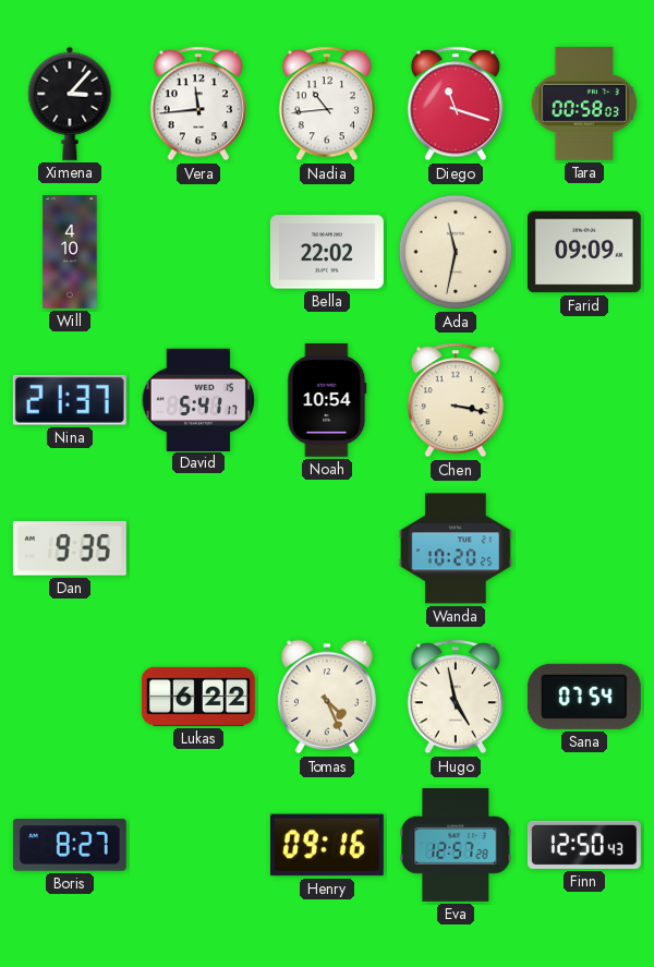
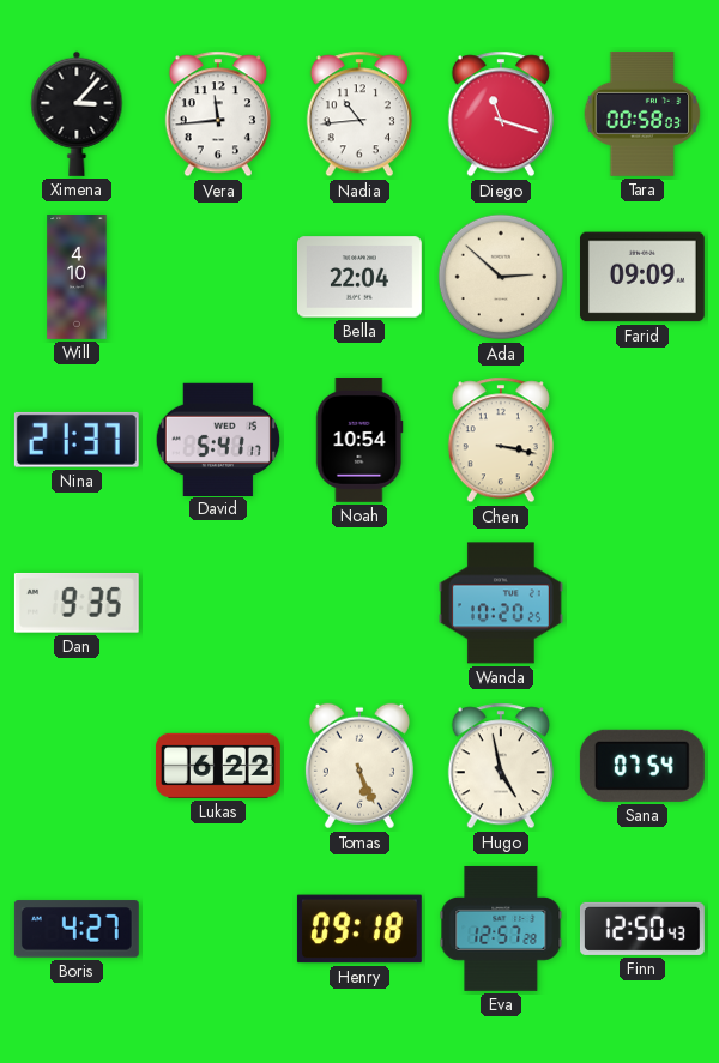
Bella: 22:02 -> 22:04
Ada: 11:32 -> 2:52
Tomas: 4:26 -> 5:26
Boris: 8:27 -> 4:27
Henry: 09:16 -> 09:18
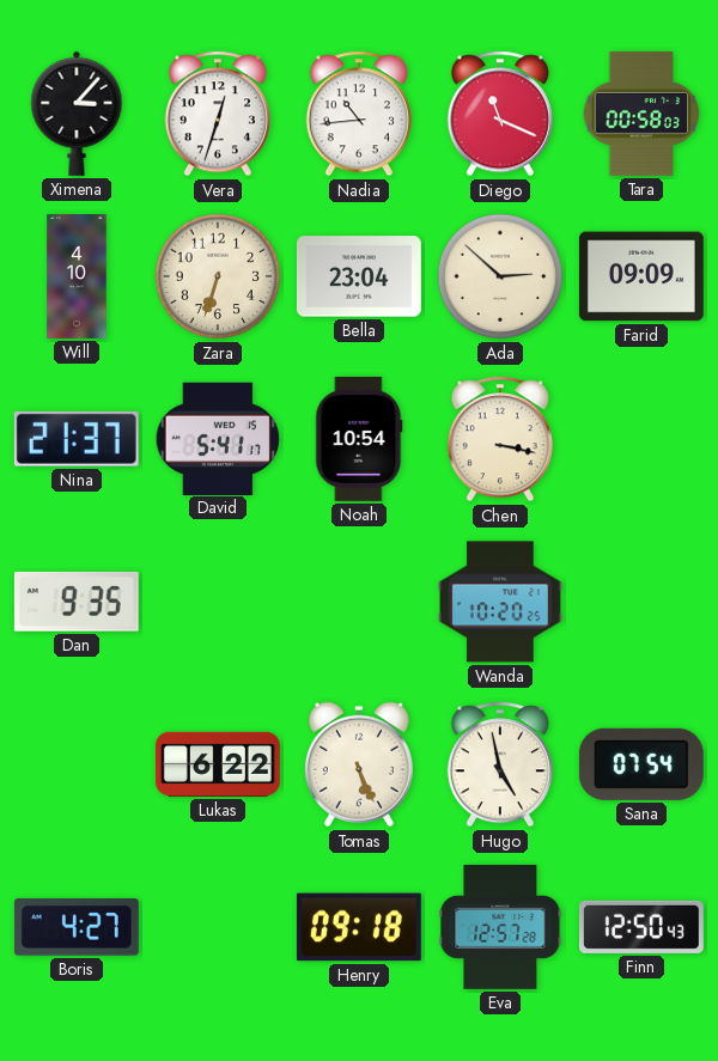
Vera: 11:44 -> 12:33
Diego: 11:18 -> 11:19
Zara: none -> 6:33
Bella: 22:04 -> 23:04
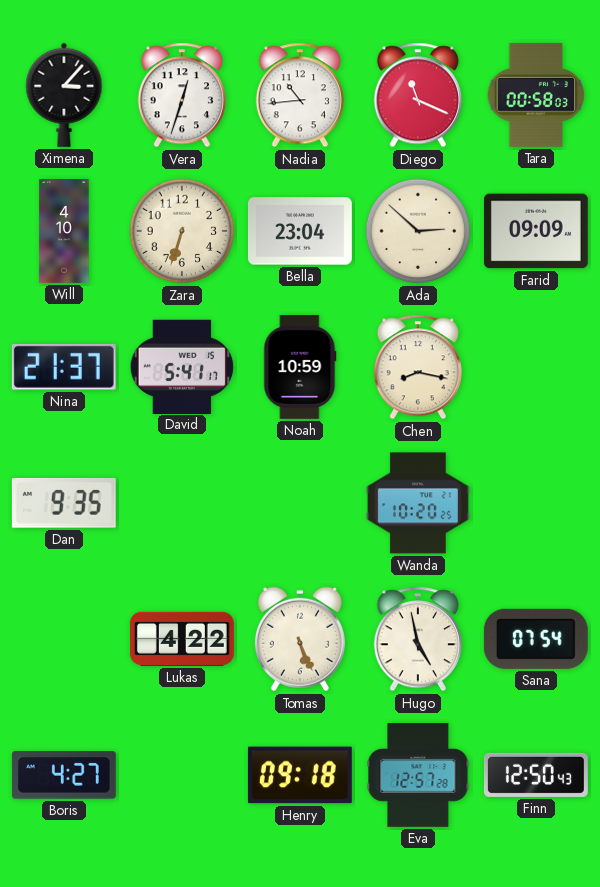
Noah: 10:54 -> 10:59
Chen: 3:17 -> 8:17
Lukas: 6:22 -> 4:22
